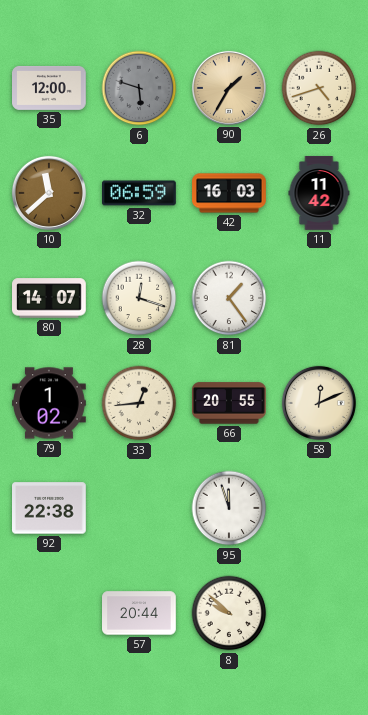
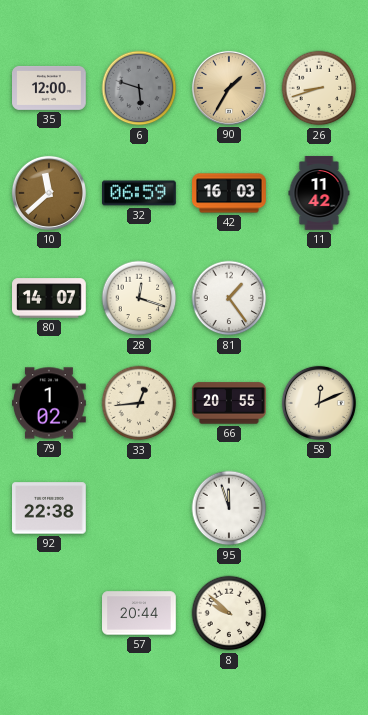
26: 4:42 -> 8:42
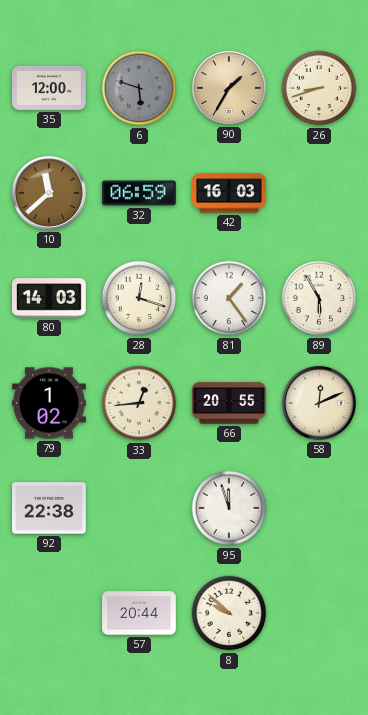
11: 11:42 -> none
80: 14:07 -> 14:03
89: none -> 5:55
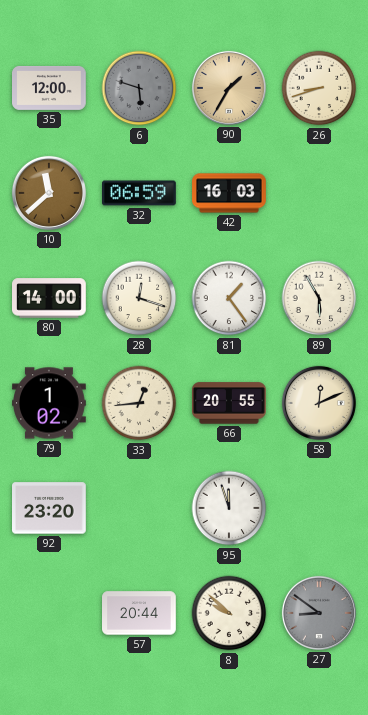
80: 14:03 -> 14:00
92: 22:38 -> 23:20
27: none -> 8:51
